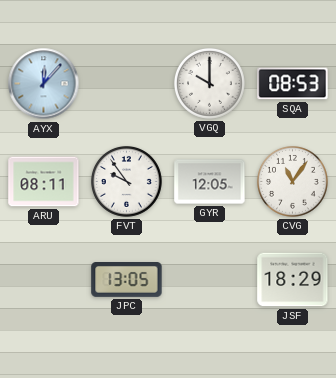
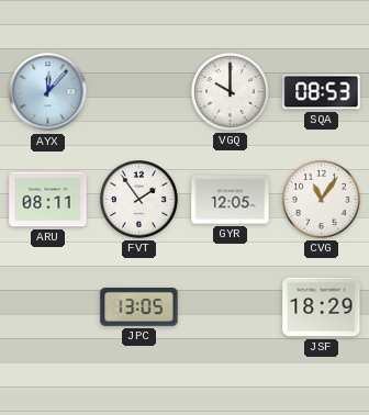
FVT: 9:54 -> 1:54
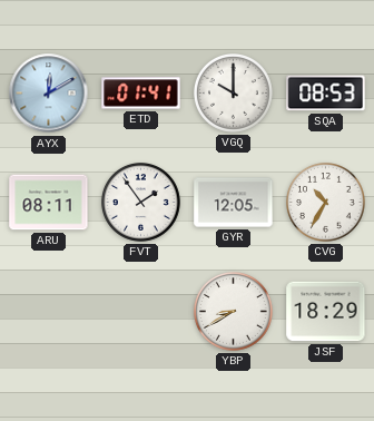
AYX: 12:07 -> 12:10
ETD: none -> 01:41
CVG: 11:06 -> 10:35
JPC: 13:05 -> none
YBP: none -> 8:40
